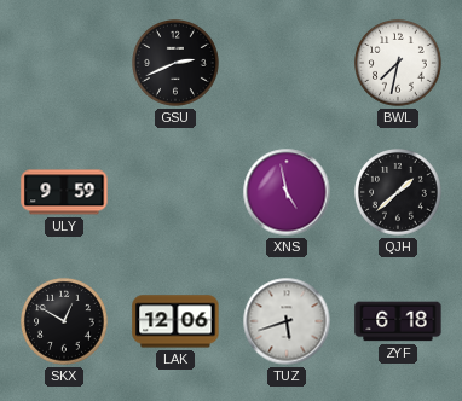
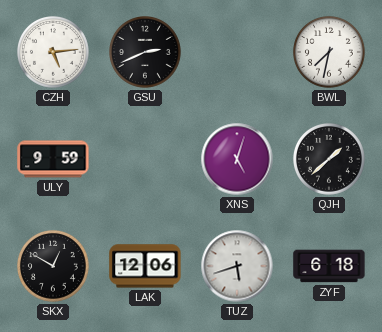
CZH: none -> 5:14
XNS: 4:58 -> 5:03
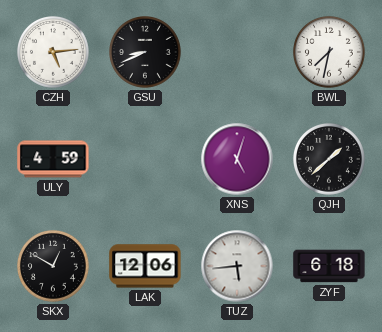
GSU: 2:41 -> 8:41
ULY: 9:59 -> 4:59
TUZ: 5:42 -> 5:44
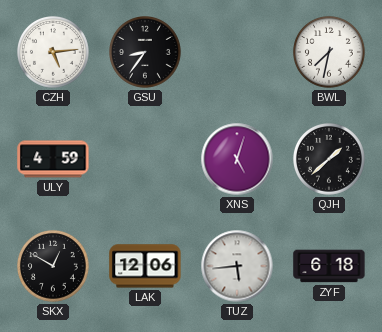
GSU: 8:41 -> 8:36
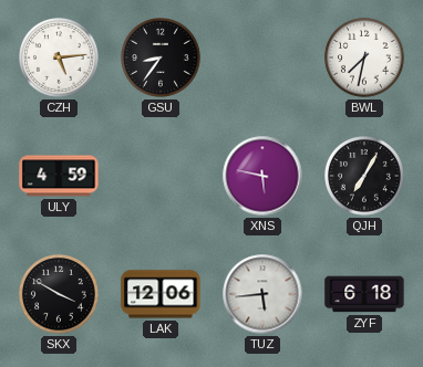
XNS: 5:03 -> 5:47
QJH: 1:38 -> 7:05
SKX: 12:50 -> 3:50
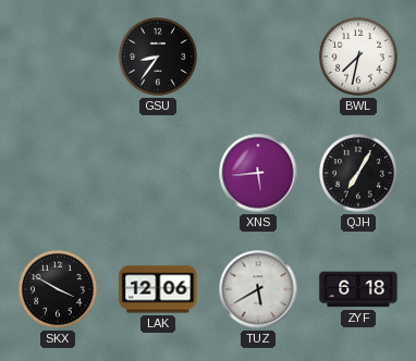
CZH: 5:14 -> none
ULY: 4:59 -> none
XNS: 5:47 -> 5:44
TUZ: 5:44 -> 5:40
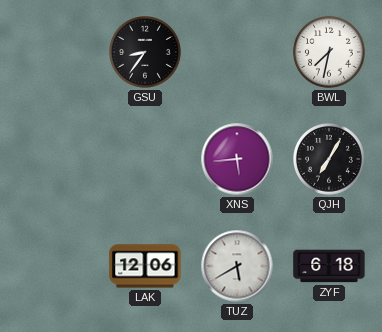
SKX: 3:50 -> none
